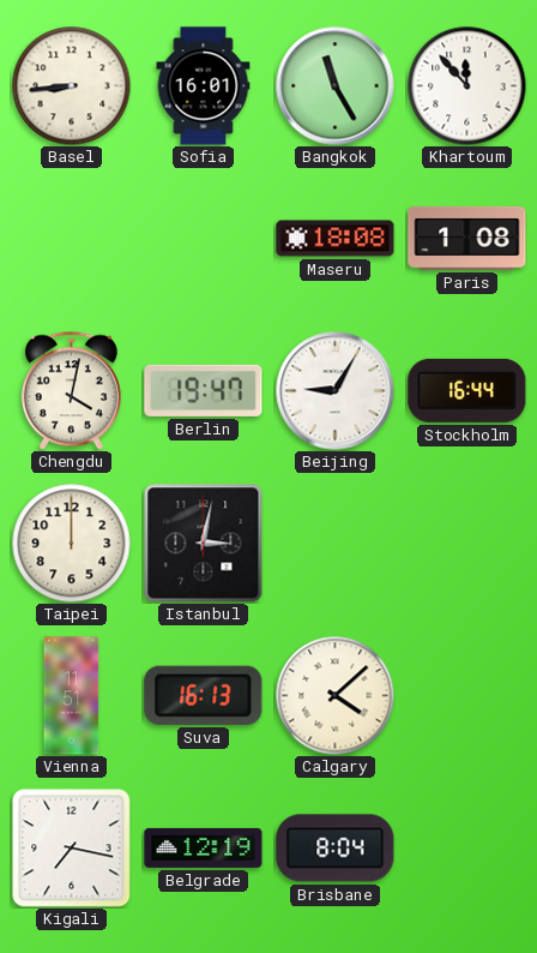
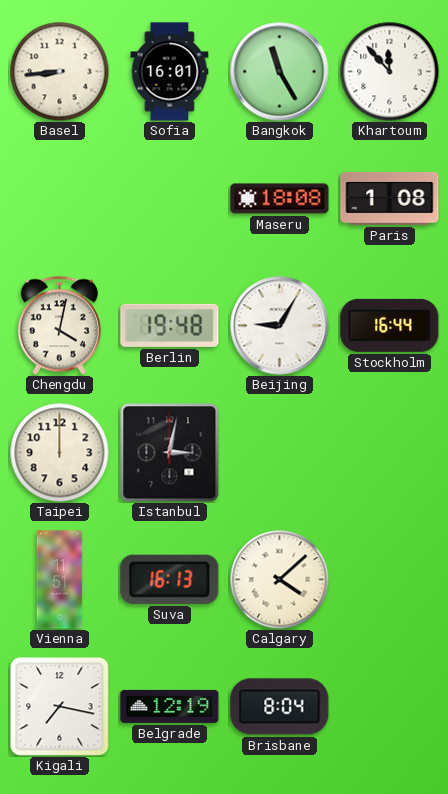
Berlin: 19:47 -> 19:48
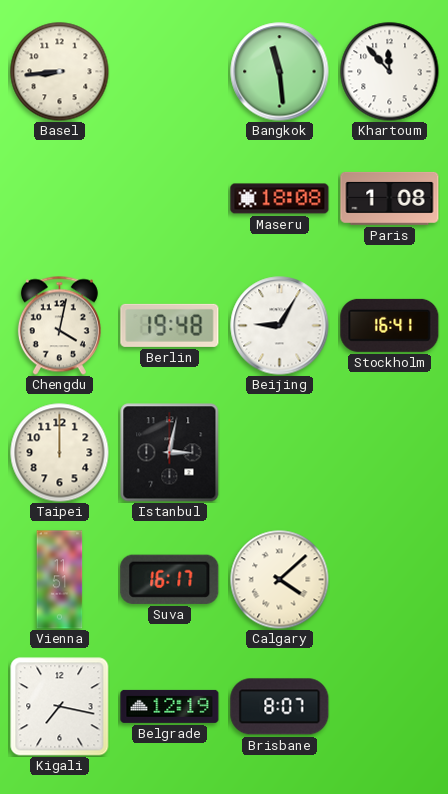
Sofia: 16:01 -> none
Bangkok: 11:25 -> 11:29
Stockholm: 16:44 -> 16:41
Suva: 16:13 -> 16:17
Brisbane: 8:04 -> 8:07
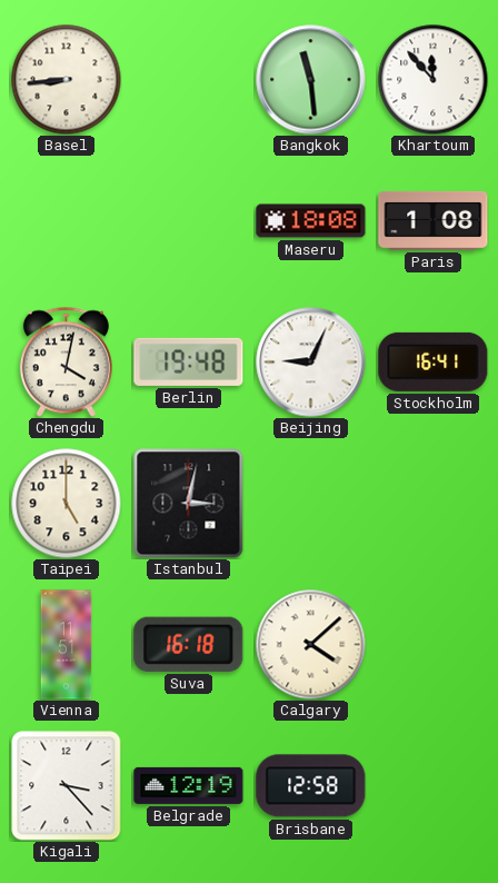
Beijing: 9:05 -> 9:04
Taipei: 12:00 -> 5:00
Suva: 16:17 -> 16:18
Kigali: 7:17 -> 3:23
Brisbane: 8:07 -> 12:58
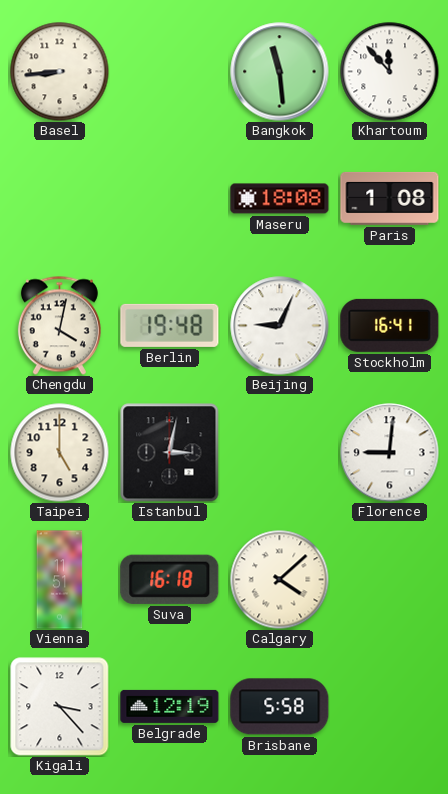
Florence: none -> 9:01
Brisbane: 12:58 -> 5:58
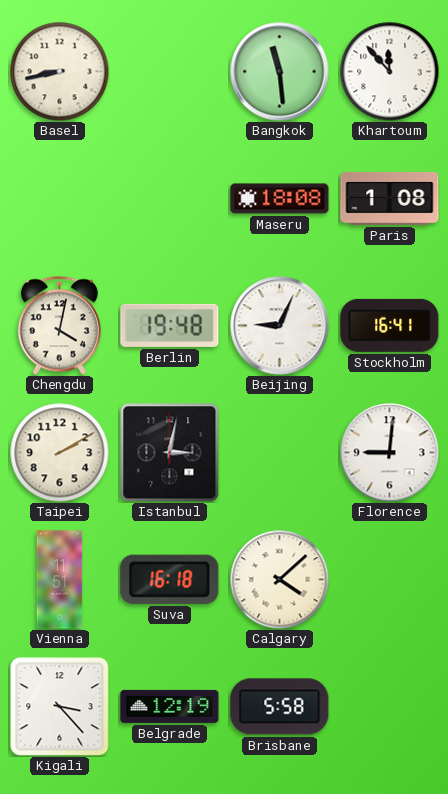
Basel: 8:44 -> 8:43
Taipei: 5:00 -> 2:10
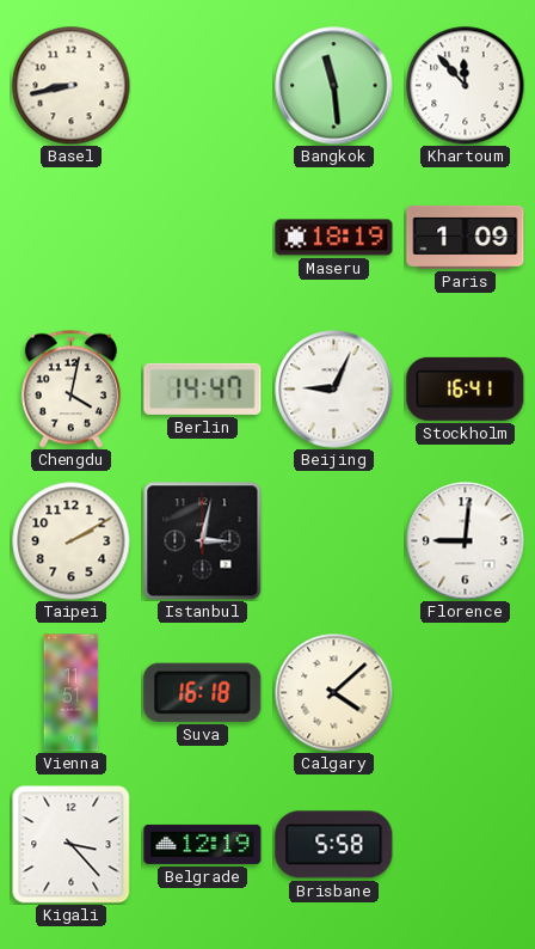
Maseru: 18:08 -> 18:19
Paris: 1:08 -> 1:09
Berlin: 19:48 -> 14:47
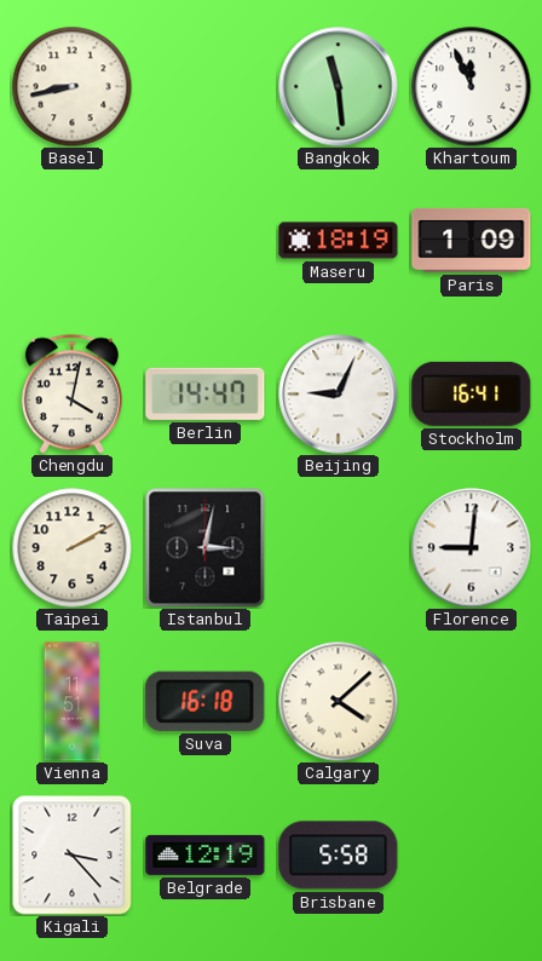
Khartoum: 11:53 -> 11:56
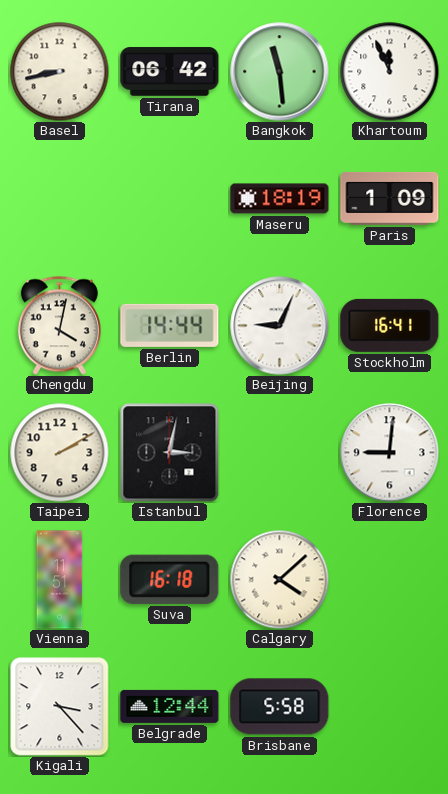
Tirana: none -> 06:42
Berlin: 14:47 -> 14:44
Belgrade: 12:19 -> 12:44
